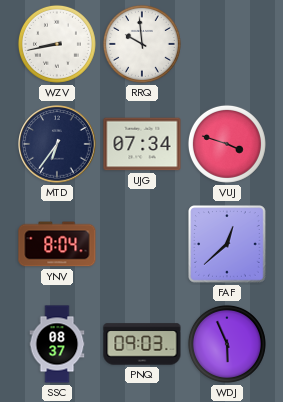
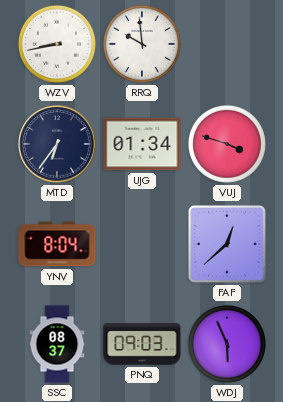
UJG: 07:34 -> 01:34
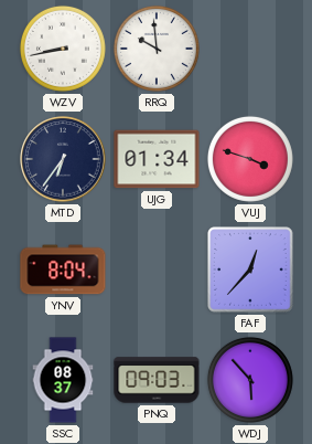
FAF: 12:38 -> 12:37
WDJ: 5:56 -> 5:53
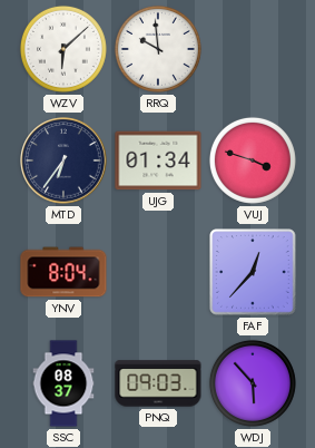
WZV: 8:43 -> 6:08
